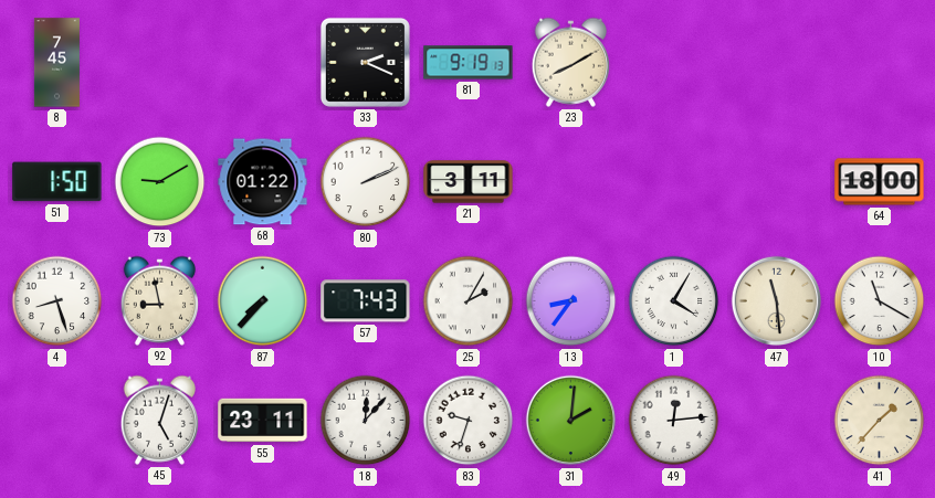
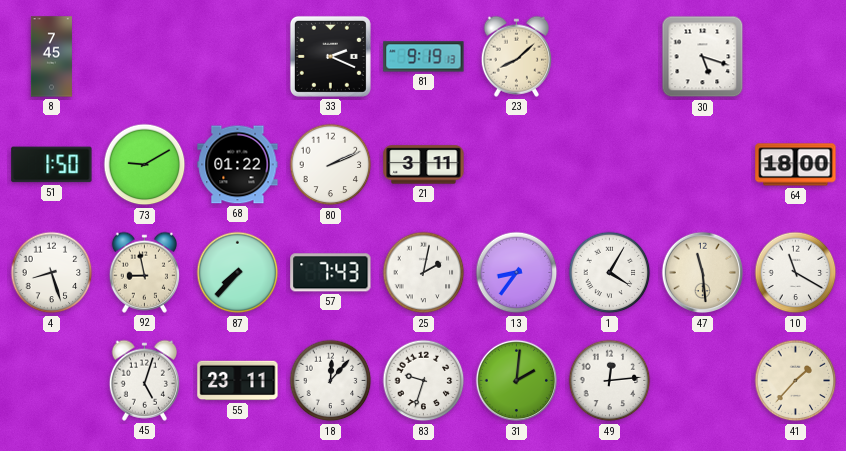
23: 8:10 -> 8:08
30: none -> 5:18
25: 2:05 -> 2:02
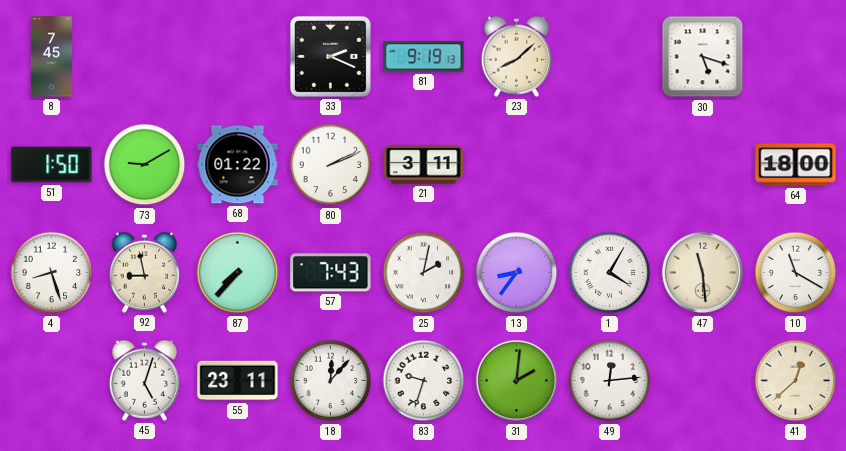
41: 1:37 -> 12:38
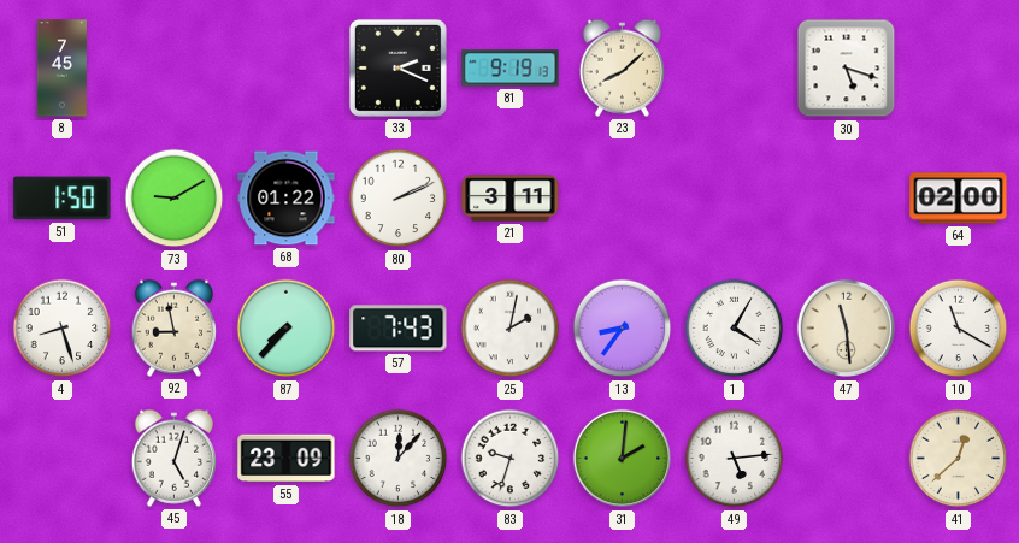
64: 18:00 -> 02:00
55: 23:11 -> 23:09
49: 12:14 -> 5:14
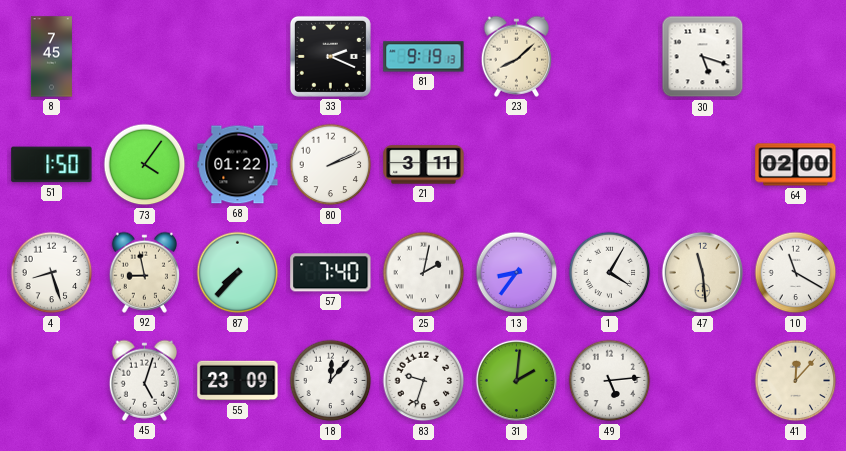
73: 9:10 -> 4:06
57: 7:43 -> 7:40
41: 12:38 -> 12:07
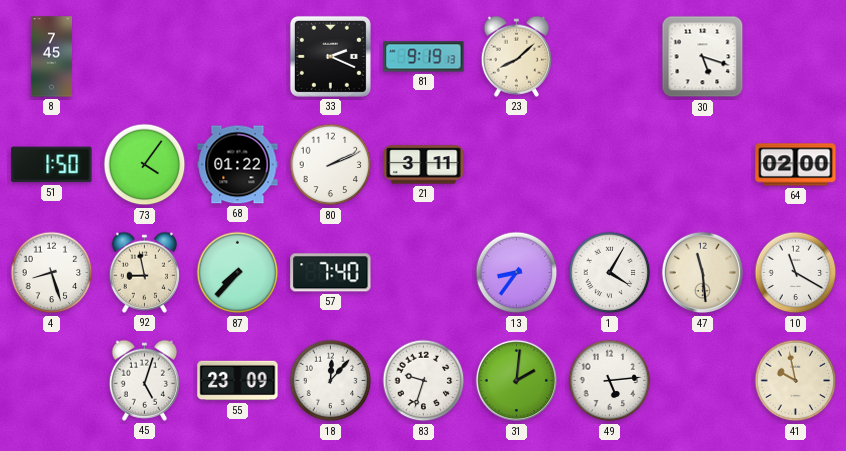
25: 2:02 -> none
41: 12:07 -> 9:58
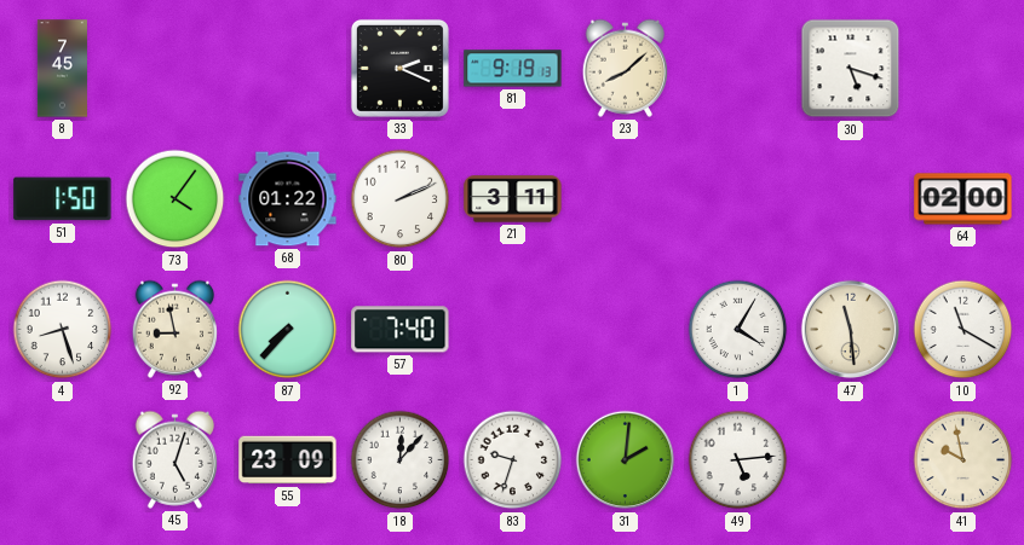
13: 8:36 -> none
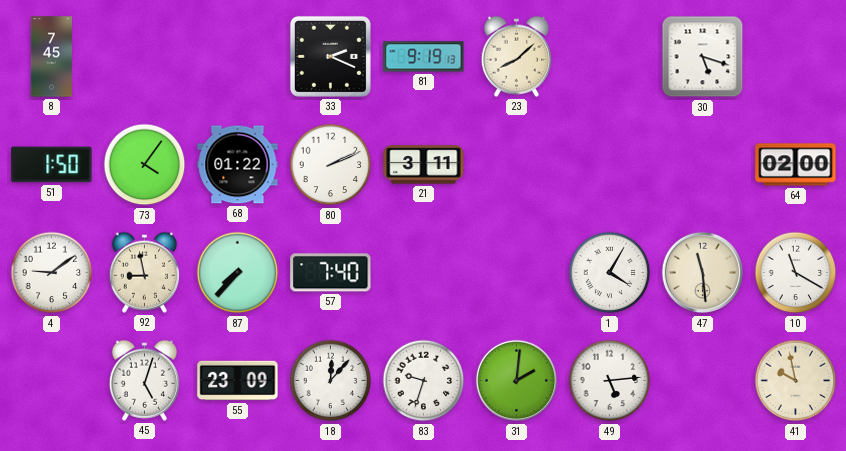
4: 8:27 -> 9:09
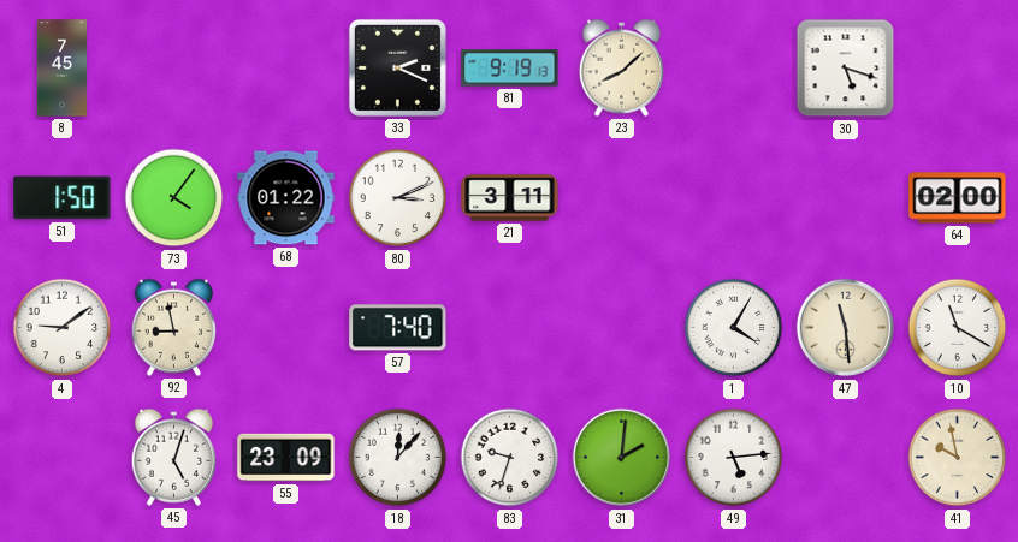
80: 2:11 -> 3:11
87: 7:37 -> none
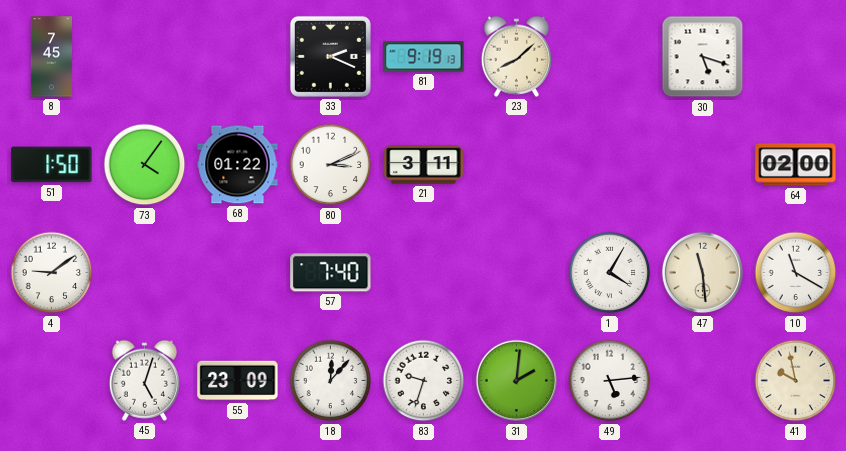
92: 8:58 -> none
